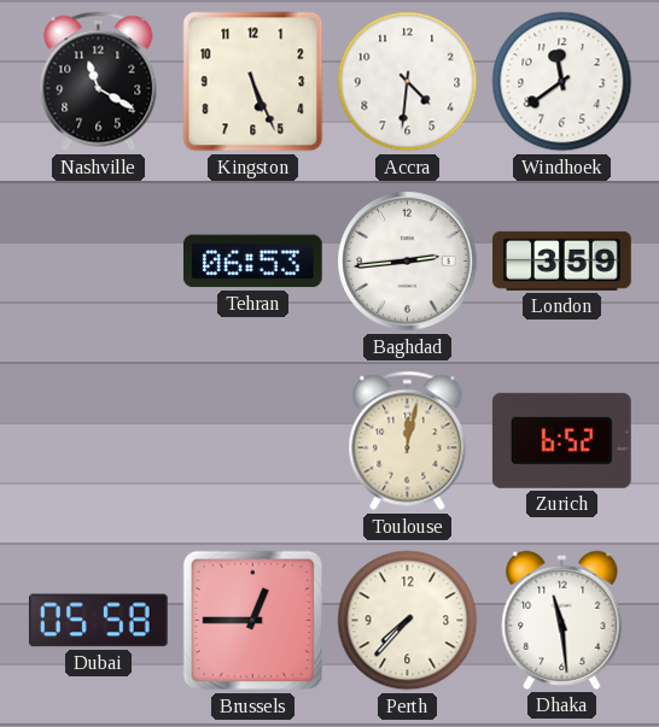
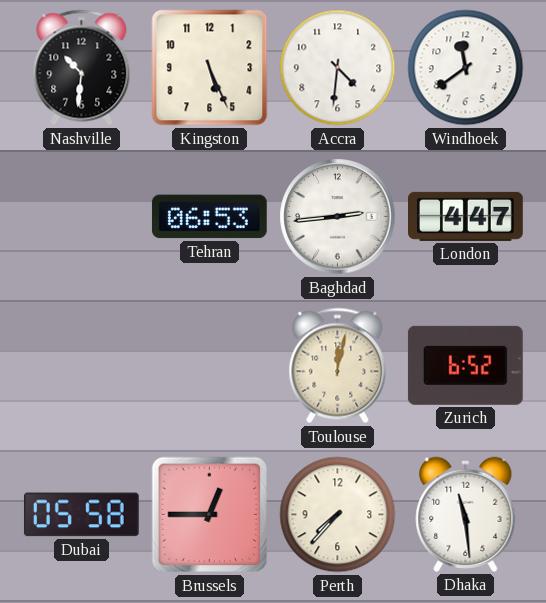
Nashville: 11:20 -> 10:31
London: 3:59 -> 4:47
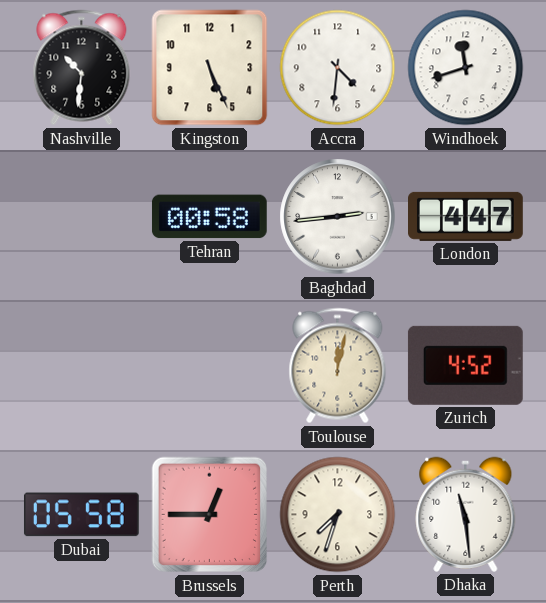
Windhoek: 11:39 -> 11:42
Tehran: 06:53 -> 00:58
Zurich: 6:52 -> 4:52
Perth: 7:37 -> 7:33
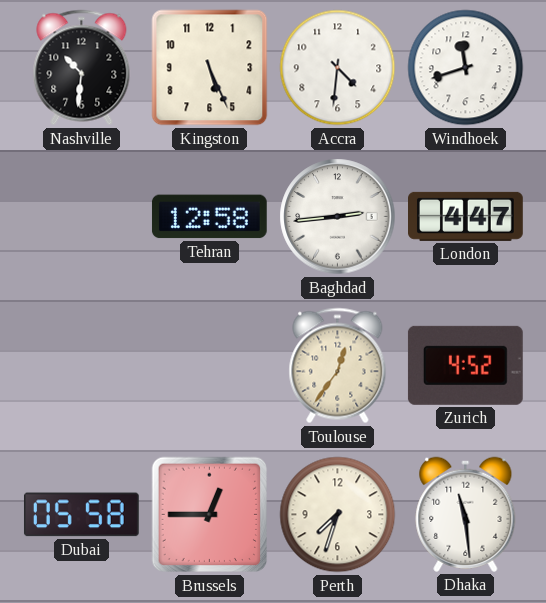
Tehran: 00:58 -> 12:58
Toulouse: 12:02 -> 12:36
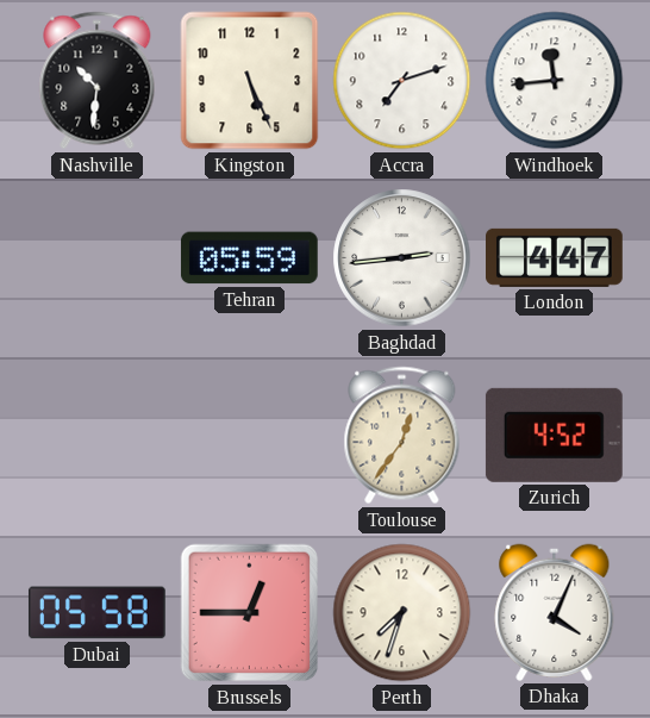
Accra: 4:31 -> 7:12
Windhoek: 11:42 -> 11:44
Tehran: 12:58 -> 05:59
Dhaka: 11:29 -> 4:04
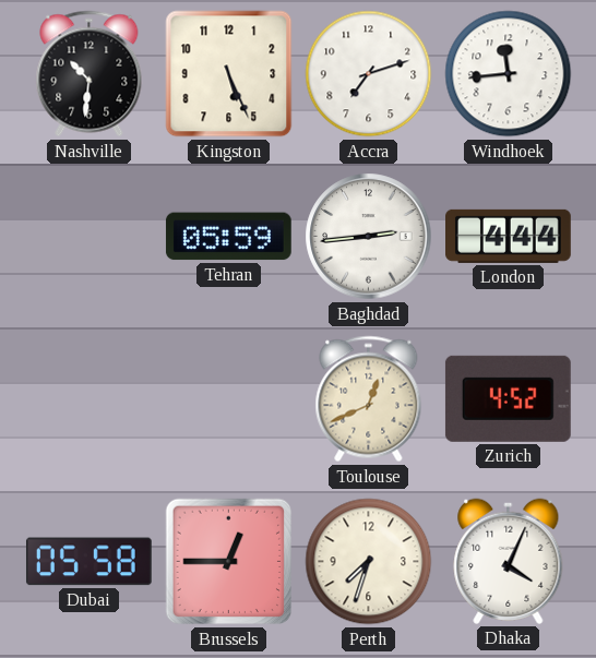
London: 4:47 -> 4:44
Toulouse: 12:36 -> 12:41
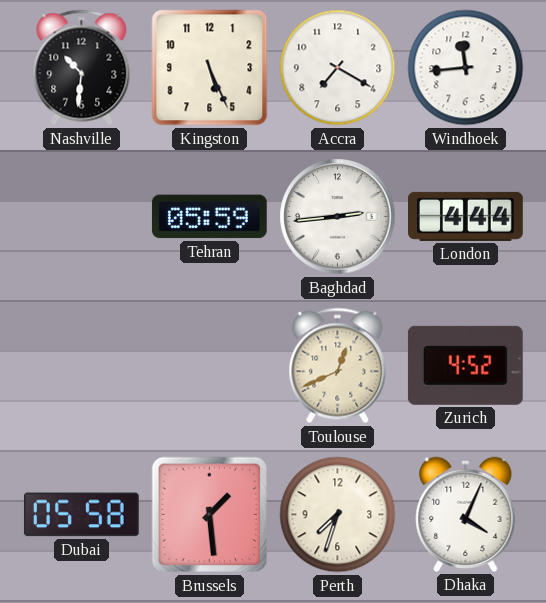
Accra: 7:12 -> 7:20
Brussels: 12:45 -> 1:29
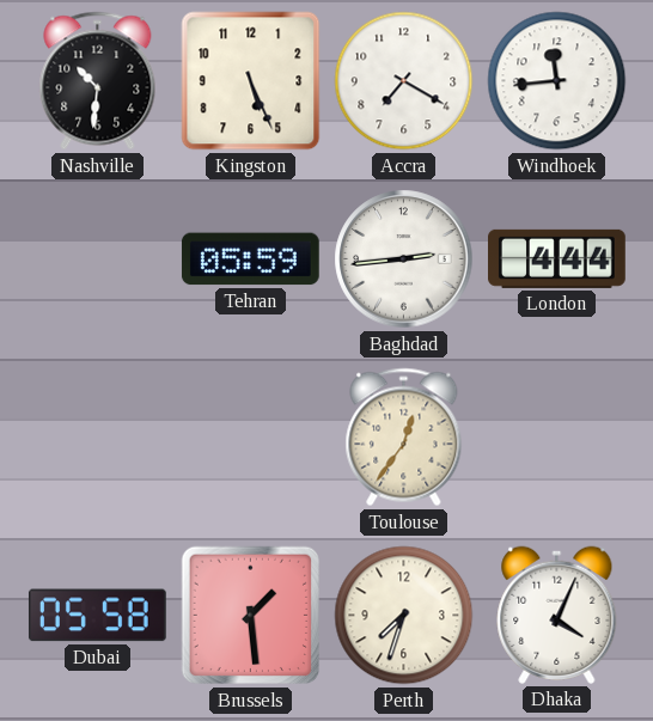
Toulouse: 12:41 -> 12:36
Zurich: 4:52 -> none
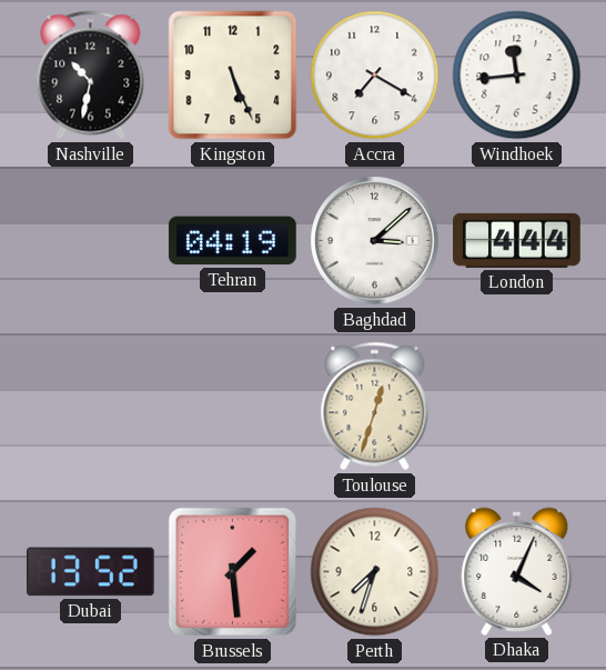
Nashville: 10:31 -> 10:32
Tehran: 05:59 -> 04:19
Baghdad: 2:44 -> 3:08
Toulouse: 12:36 -> 12:33
Dubai: 05:58 -> 13:52
